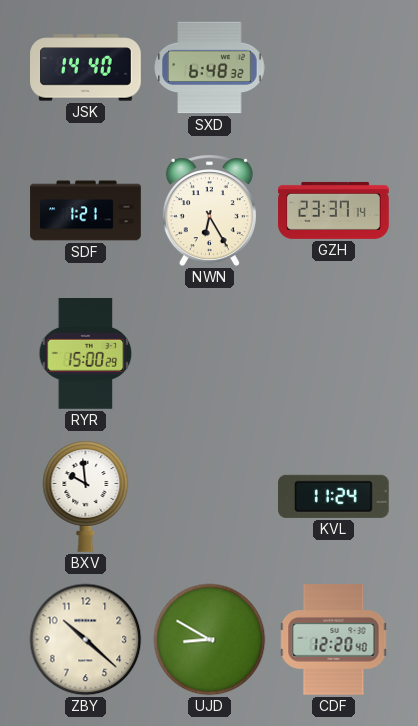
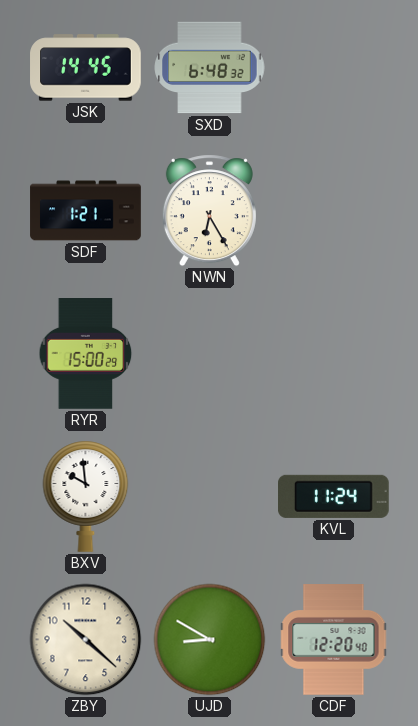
JSK: 14:40 -> 14:45
GZH: 23:37 -> none
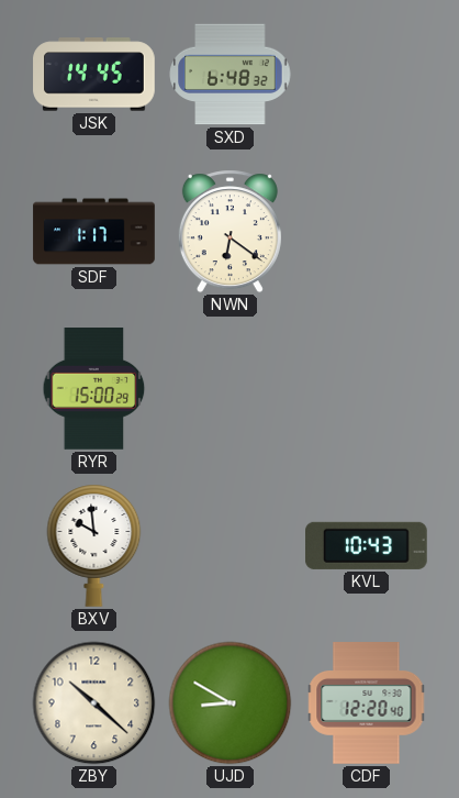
SDF: 1:21 -> 1:17
NWN: 6:25 -> 6:21
KVL: 11:24 -> 10:43
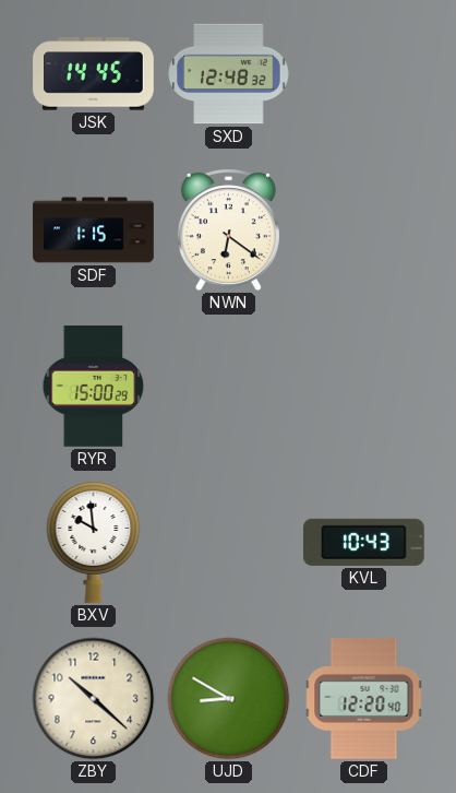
SXD: 6:48 -> 12:48
SDF: 1:17 -> 1:15
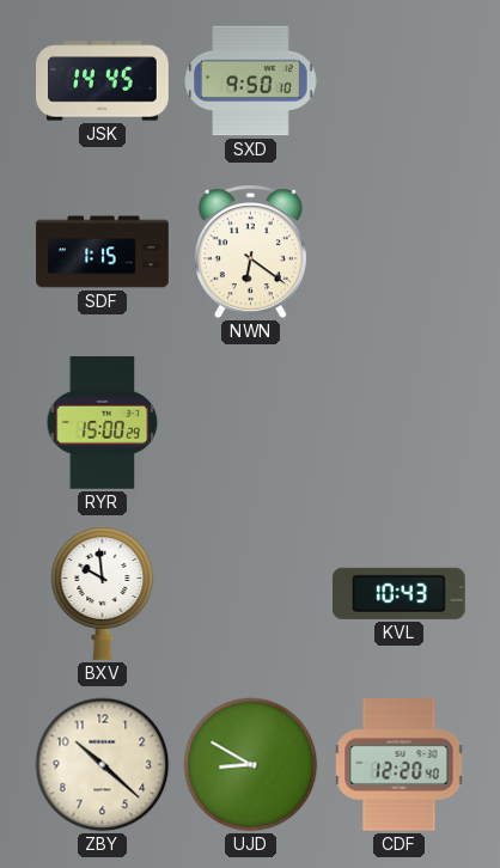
SXD: 12:48 -> 9:50
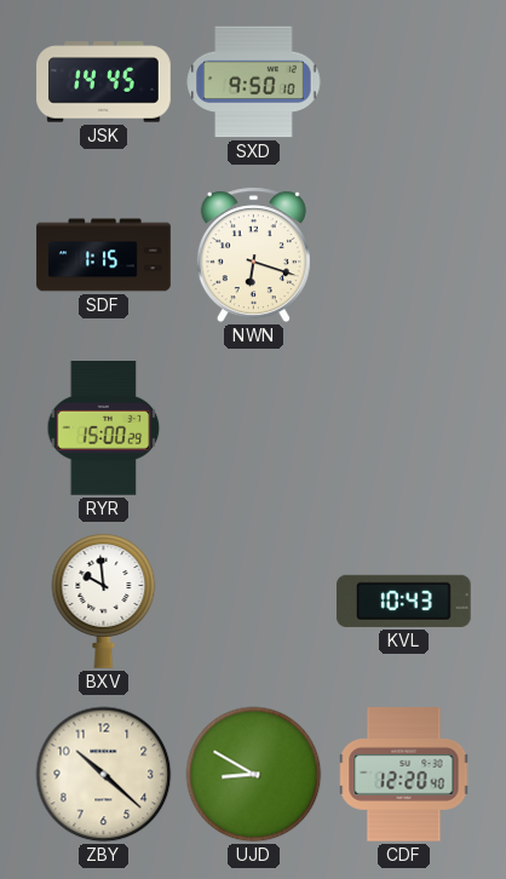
NWN: 6:21 -> 6:18
